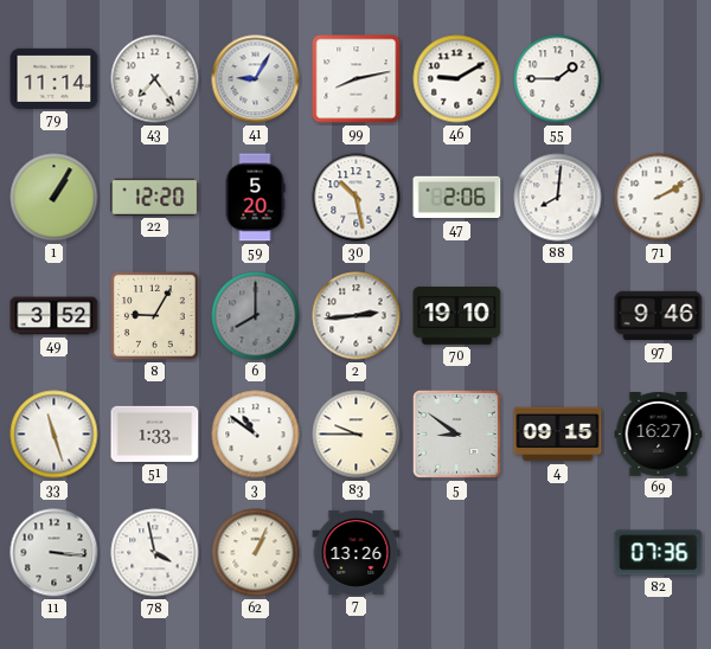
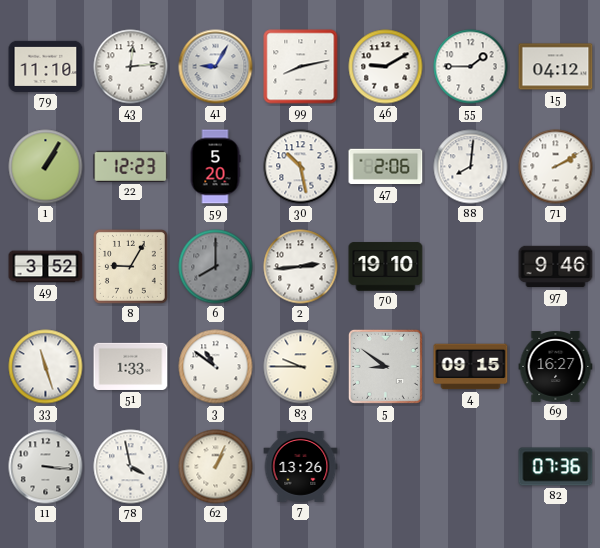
79: 11:14 -> 11:10
43: 7:24 -> 12:14
15: none -> 04:12
22: 12:20 -> 12:23
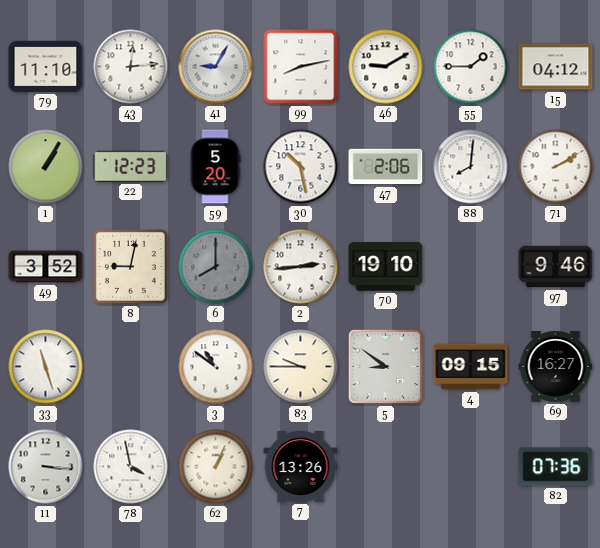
8: 9:05 -> 9:02
51: 1:33 -> none
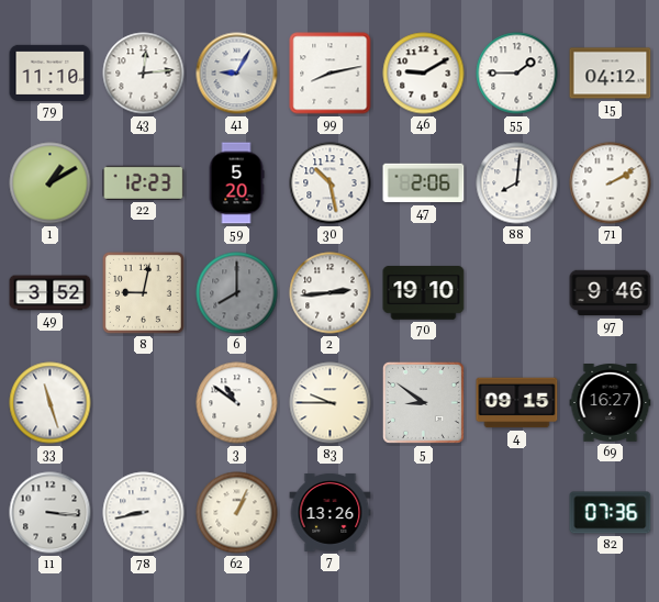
1: 1:05 -> 1:10
78: 3:58 -> 8:43
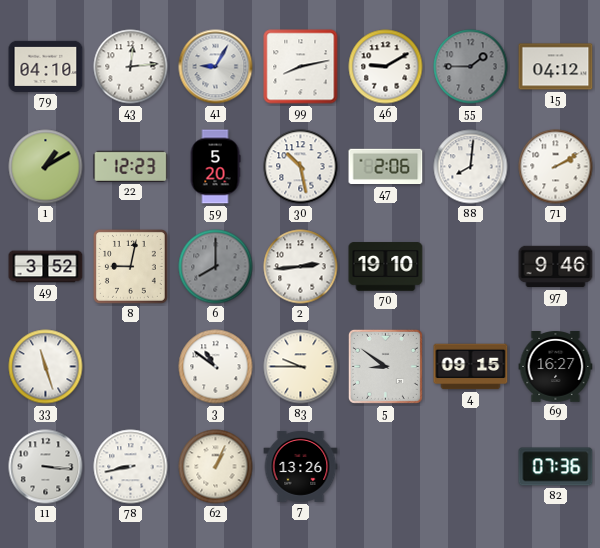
79: 11:10 -> 04:10
55 dial: white -> grey
